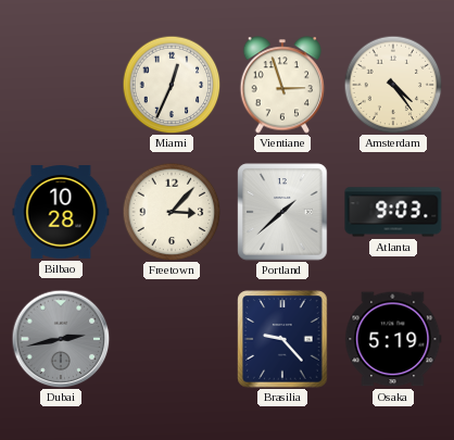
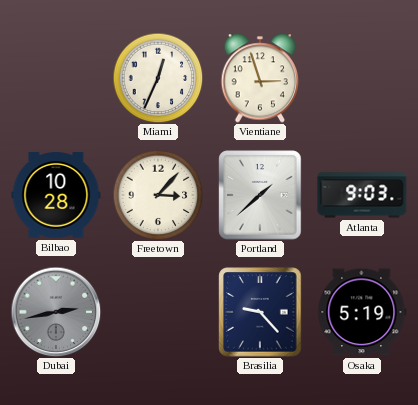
Amsterdam: 4:24 -> none
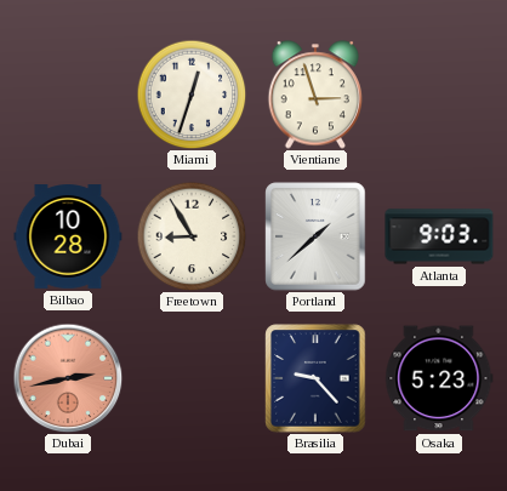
Miami: 12:34 -> 12:33
Freetown: 3:07 -> 8:55
Dubai dial: grey -> salmon
Osaka: 5:19 -> 5:23
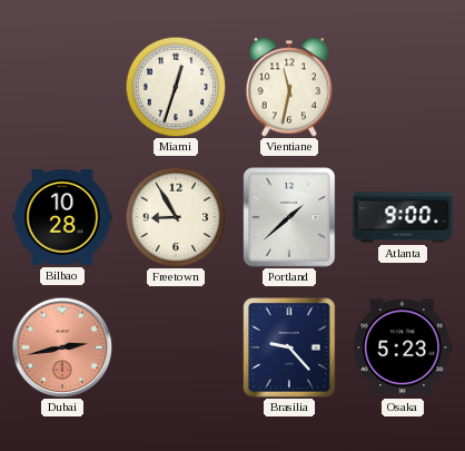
Vientiane: 2:57 -> 11:32
Atlanta: 9:03 -> 9:00
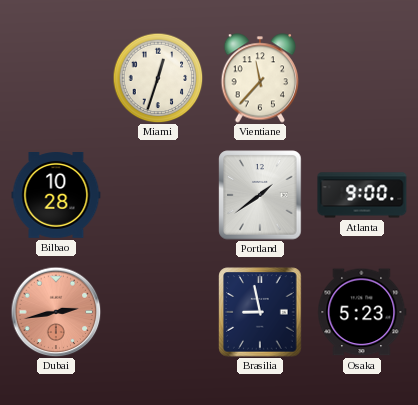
Vientiane: 11:32 -> 11:37
Freetown: 8:55 -> none
Portland: 1:38 -> 1:39
Brasilia: 9:23 -> 8:58
